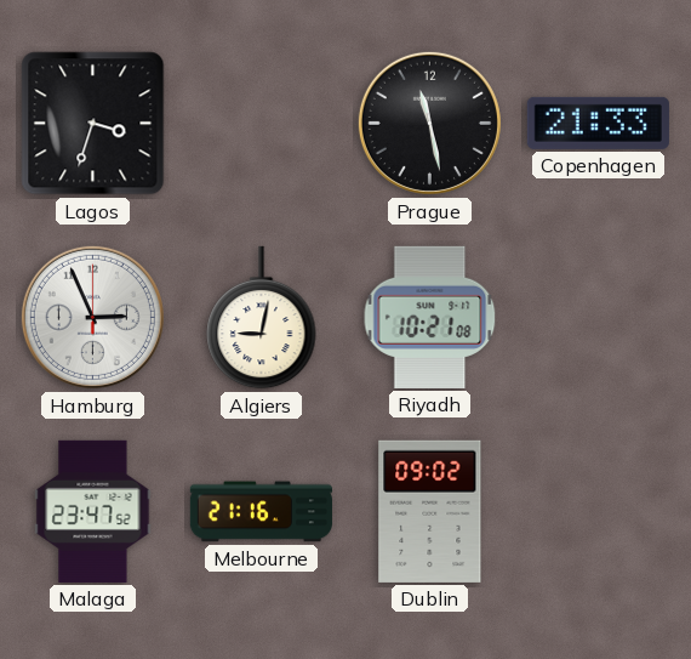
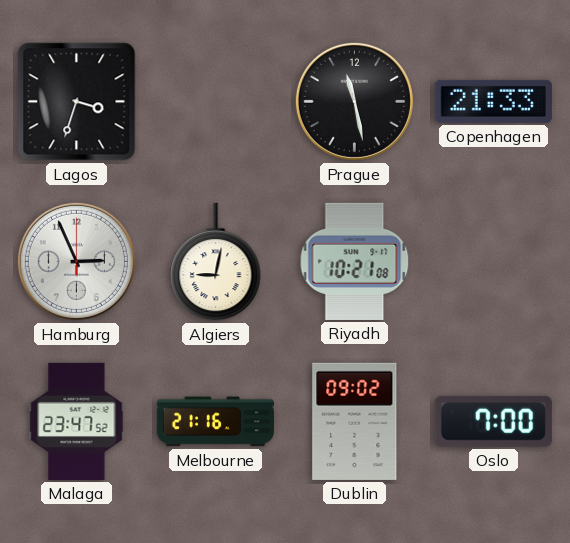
Oslo: none -> 7:00
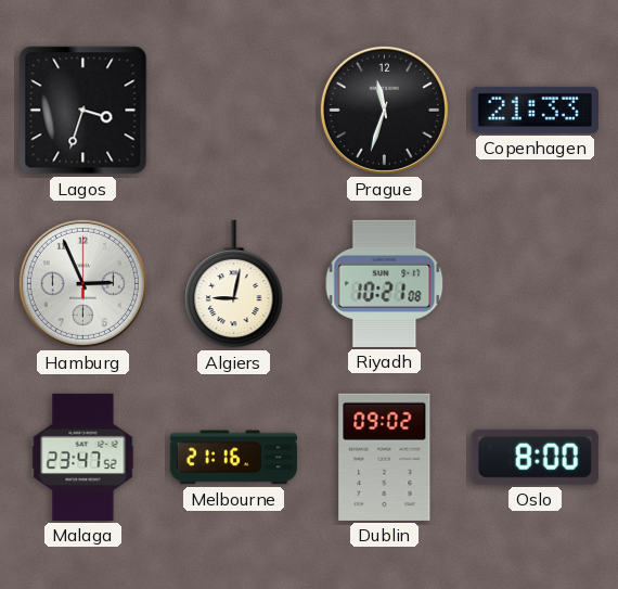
Prague: 11:28 -> 11:33
Oslo: 7:00 -> 8:00
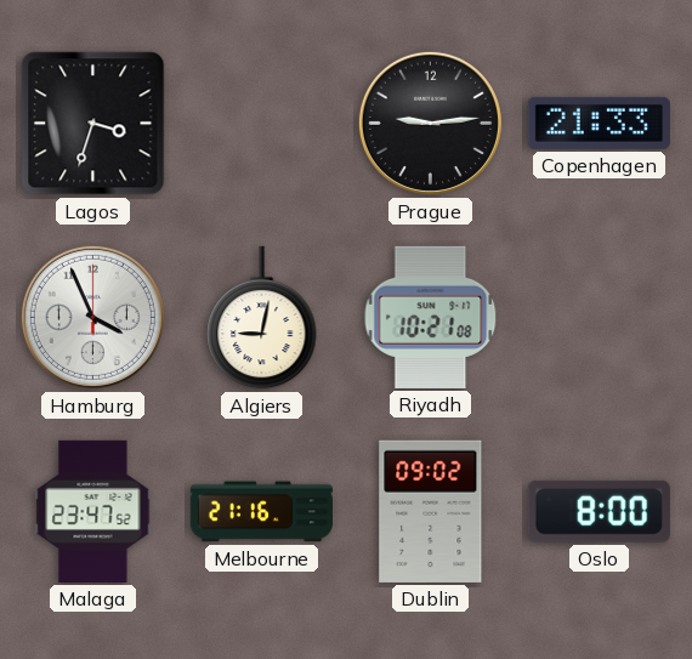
Prague: 11:33 -> 9:14
Hamburg: 2:56 -> 3:56
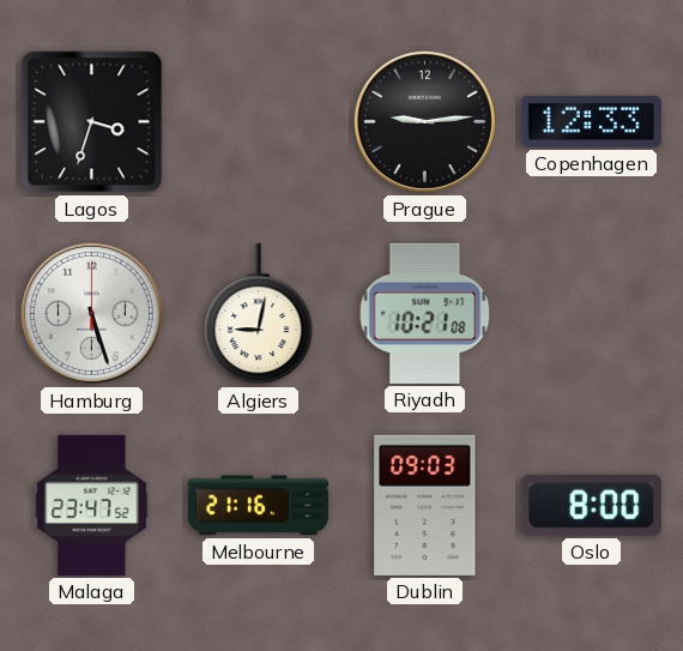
Copenhagen: 21:33 -> 12:33
Hamburg: 3:56 -> 5:27
Dublin: 09:02 -> 09:03
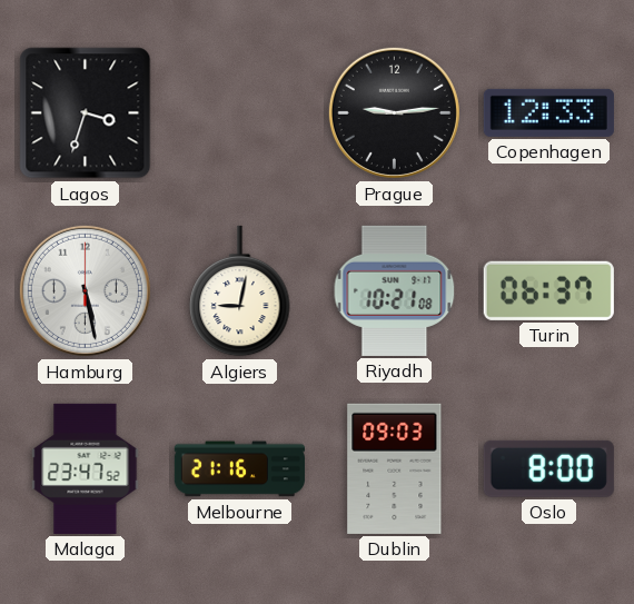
Hamburg: 5:27 -> 5:28
Turin: none -> 06:37
